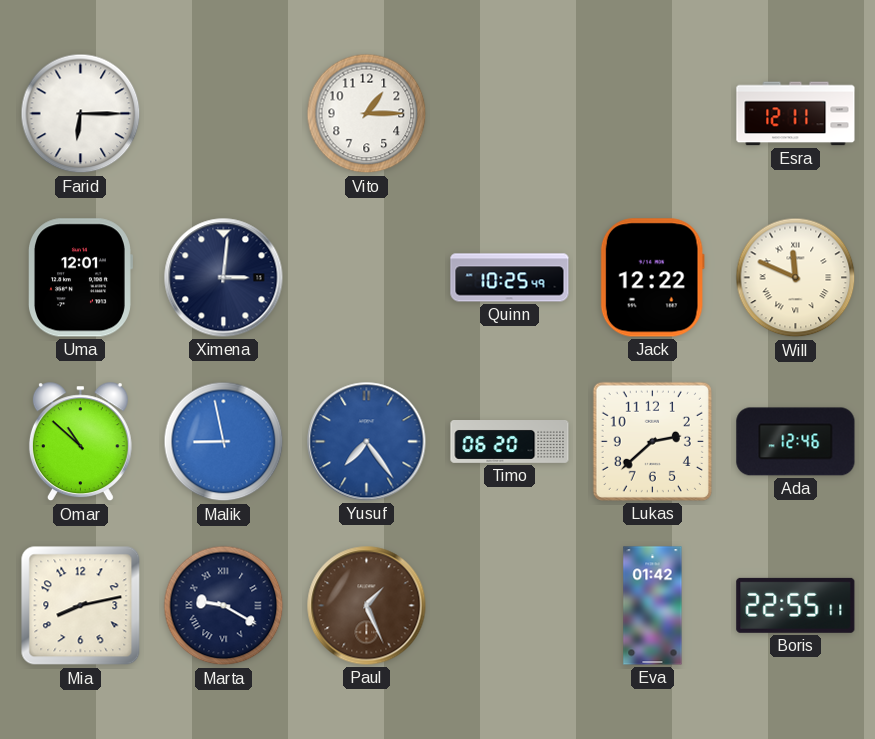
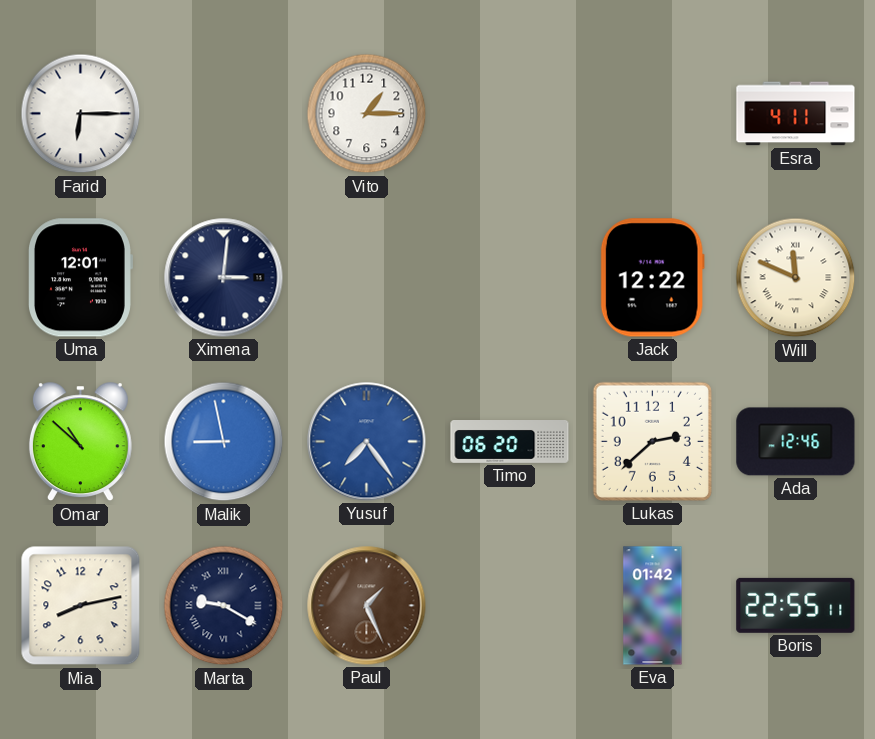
Esra: 12:11 -> 4:11
Quinn: 10:25 -> none
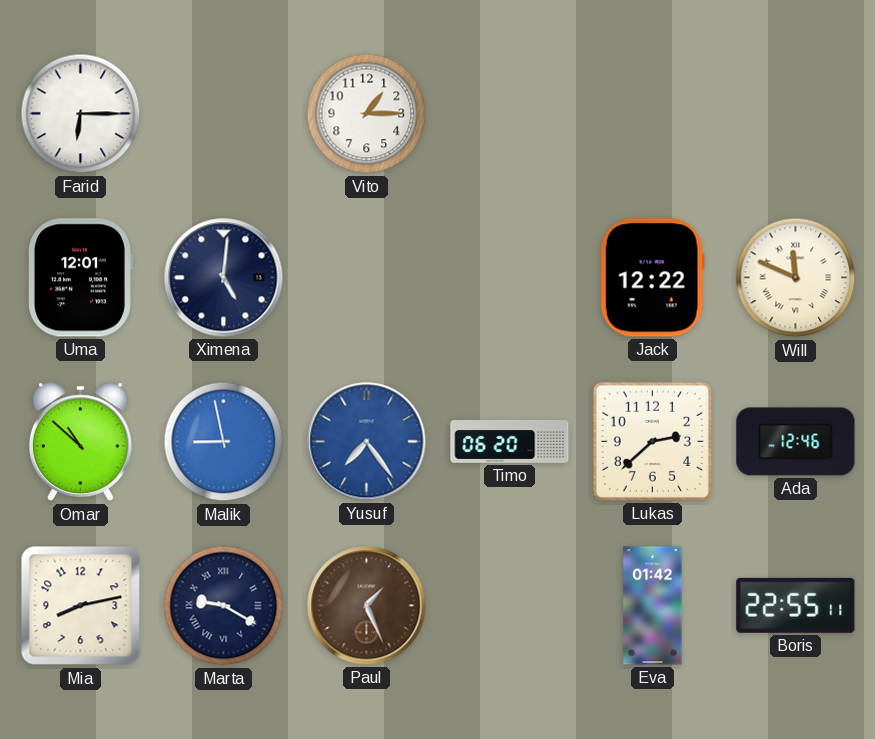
Esra: 4:11 -> none
Ximena: 3:01 -> 5:01
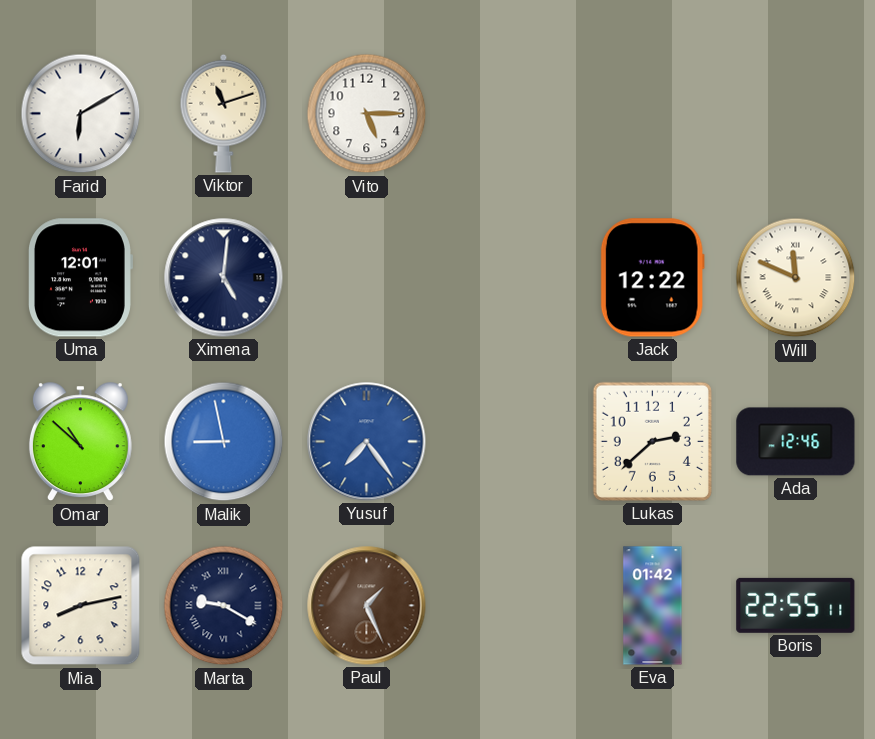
Farid: 6:15 -> 6:10
Viktor: none -> 11:12
Vito: 1:15 -> 5:15
Timo: 06:20 -> none
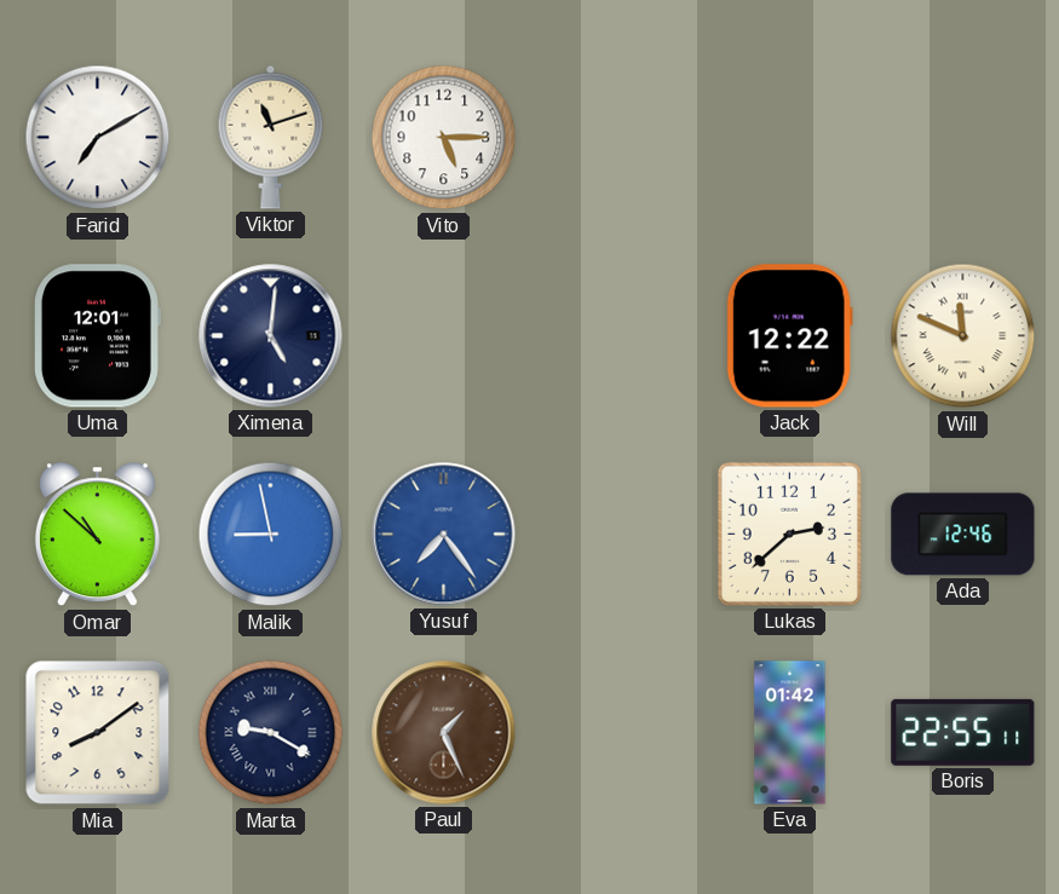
Farid: 6:10 -> 7:10
Mia: 8:13 -> 8:09
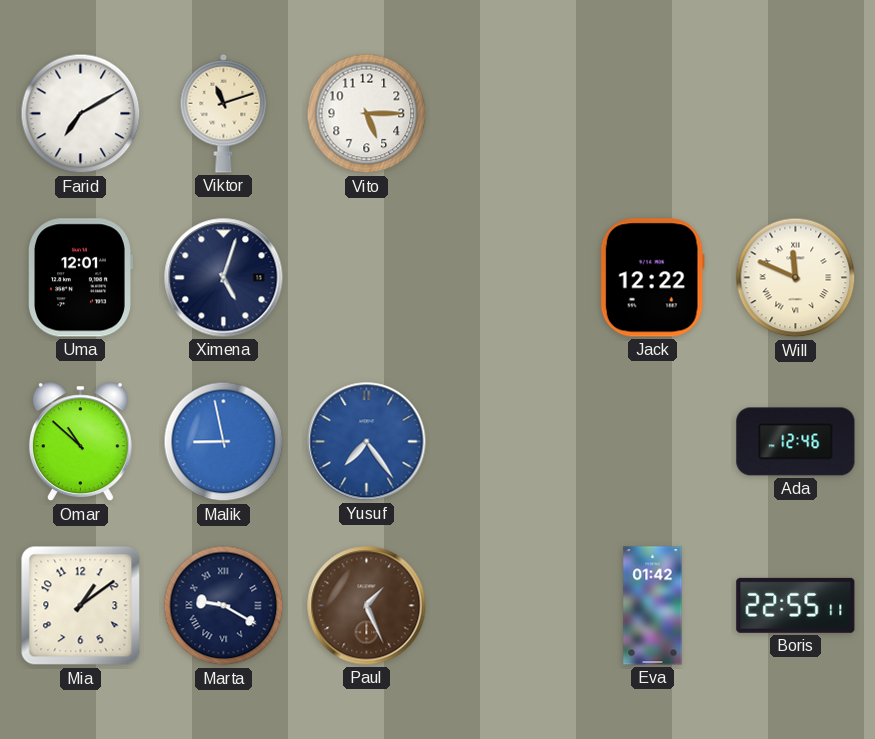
Ximena: 5:01 -> 5:03
Lukas: 2:38 -> none
Mia: 8:09 -> 1:09
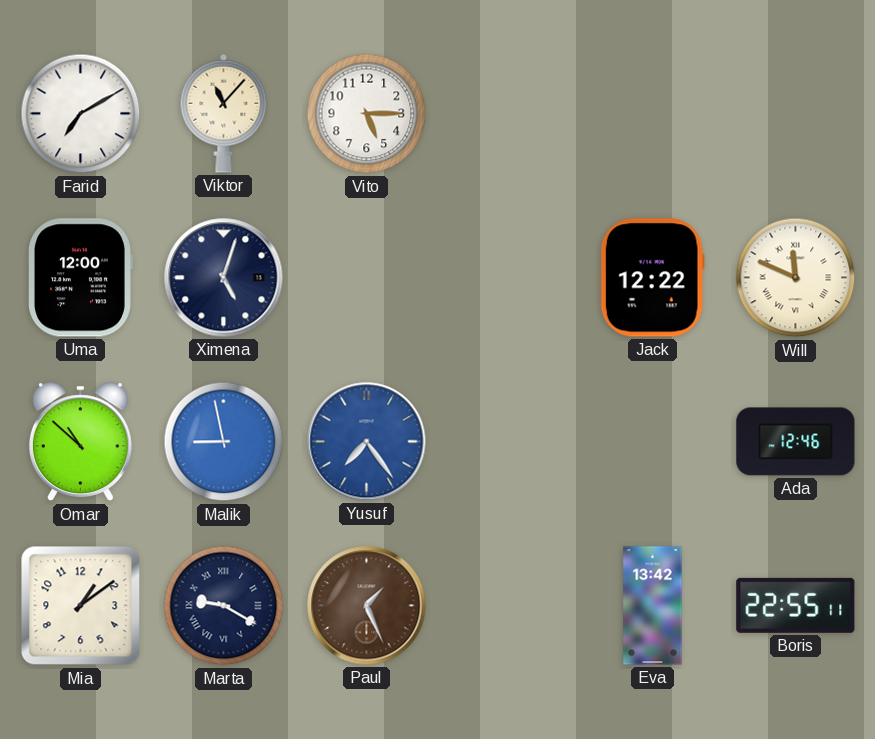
Viktor: 11:12 -> 11:07
Uma: 12:01 -> 12:00
Eva: 01:42 -> 13:42
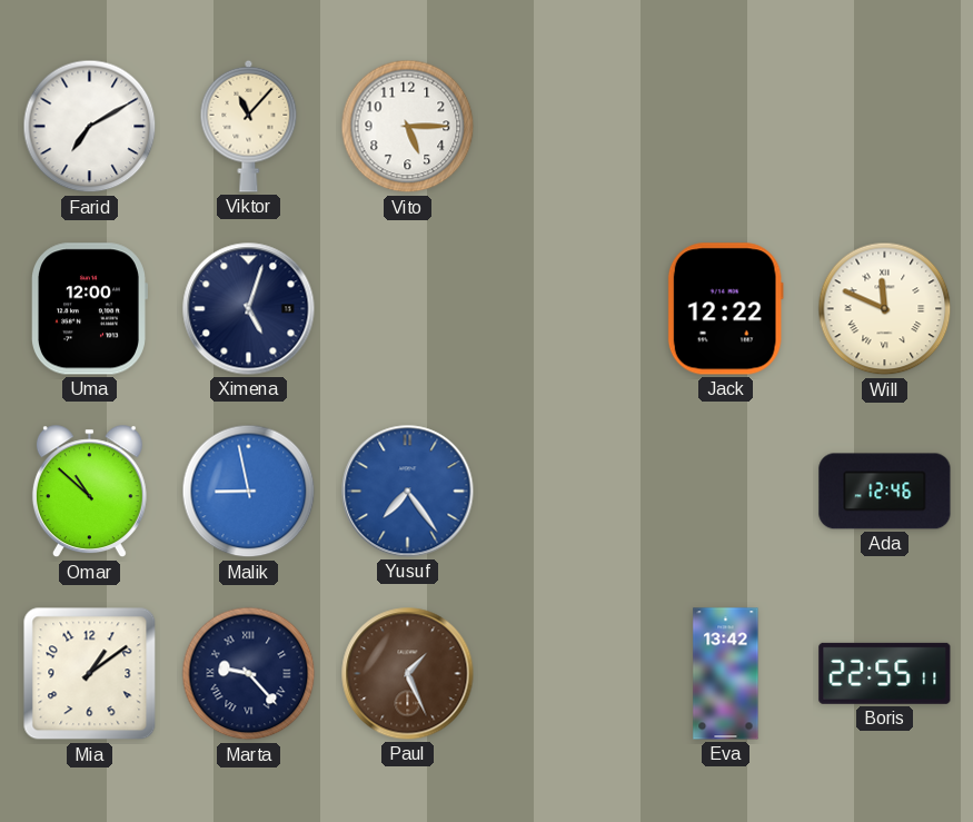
Marta: 9:20 -> 9:23
